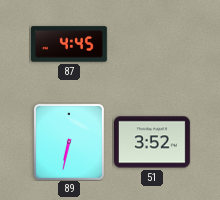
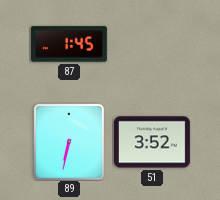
87: 4:45 -> 1:45
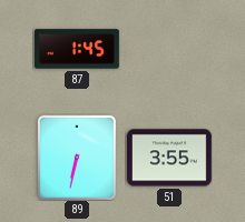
51: 3:52 -> 3:55
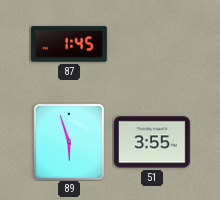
89: 6:32 -> 5:57
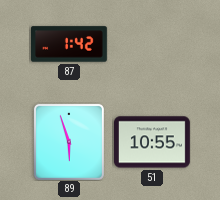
87: 1:45 -> 1:42
51: 3:55 -> 10:55
